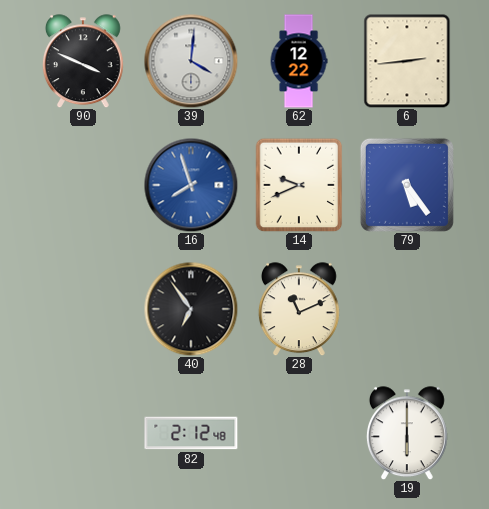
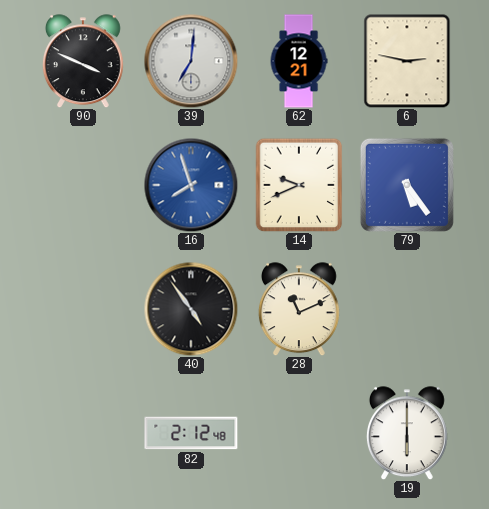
39: 4:01 -> 7:01
62: 12:22 -> 12:21
6: 2:44 -> 2:47
40: 6:54 -> 4:54
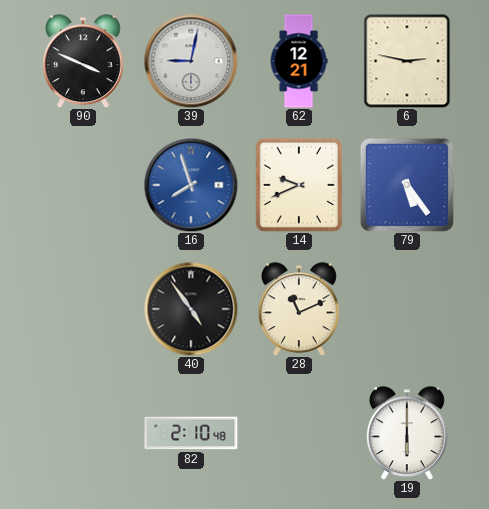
39: 7:01 -> 9:02
82: 2:12 -> 2:10
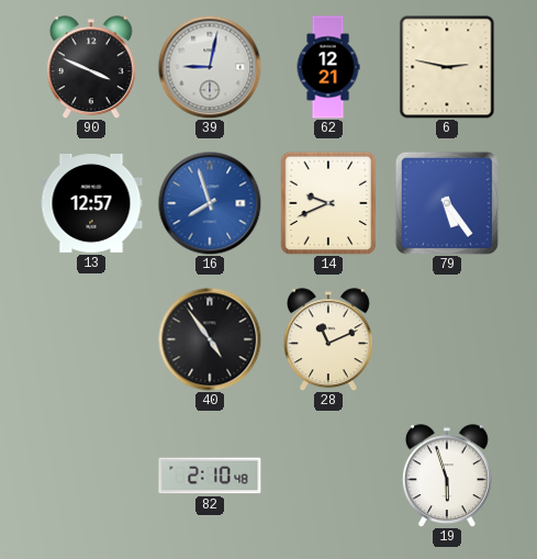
13: none -> 12:57
19: 6:00 -> 5:57
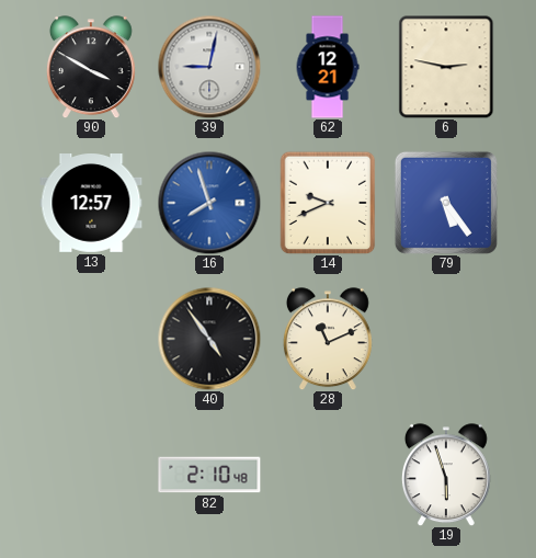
90: 3:49 -> 3:50
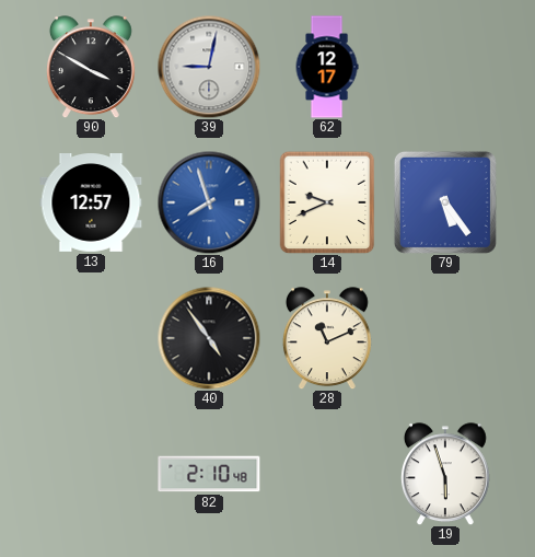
62: 12:21 -> 12:17
6: 2:47 -> none
